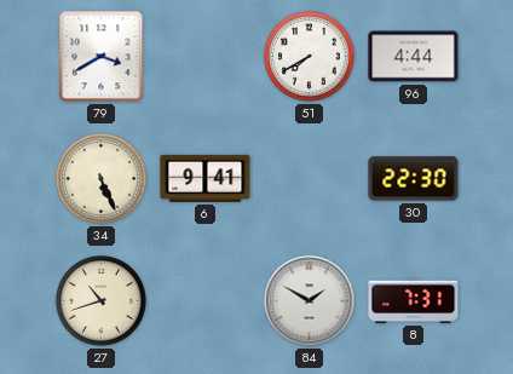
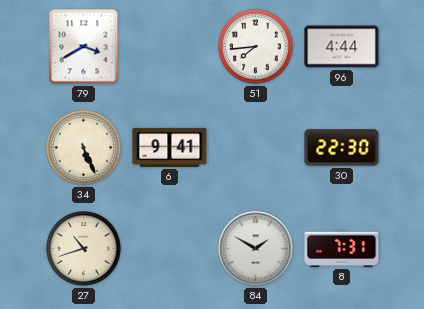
51: 7:40 -> 7:44
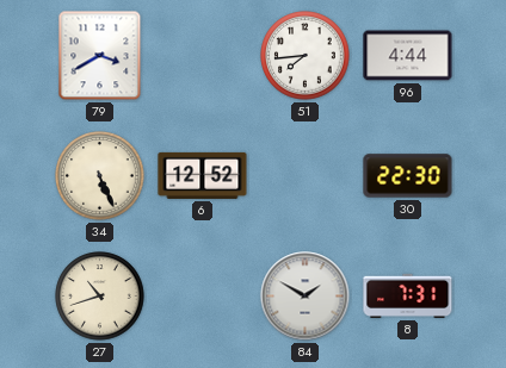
6: 9:41 -> 12:52
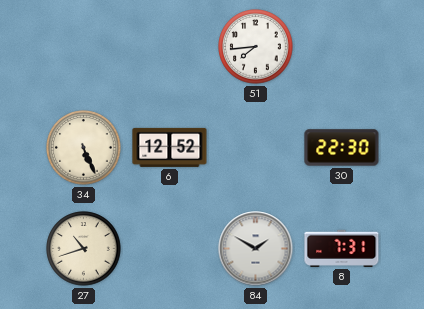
79: 3:40 -> none
96: 4:44 -> none
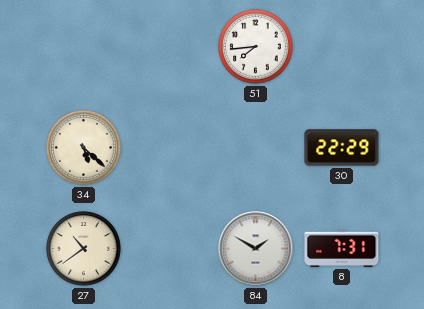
34: 5:26 -> 5:22
6: 12:52 -> none
30: 22:30 -> 22:29
27: 10:42 -> 10:39
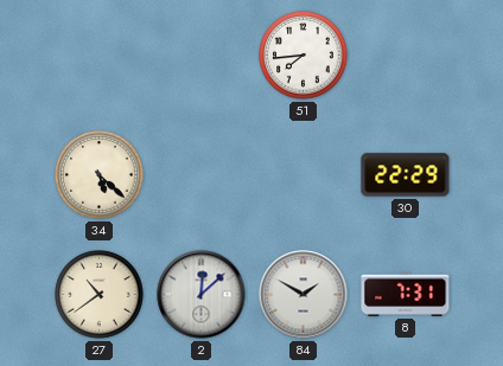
2: none -> 12:08
